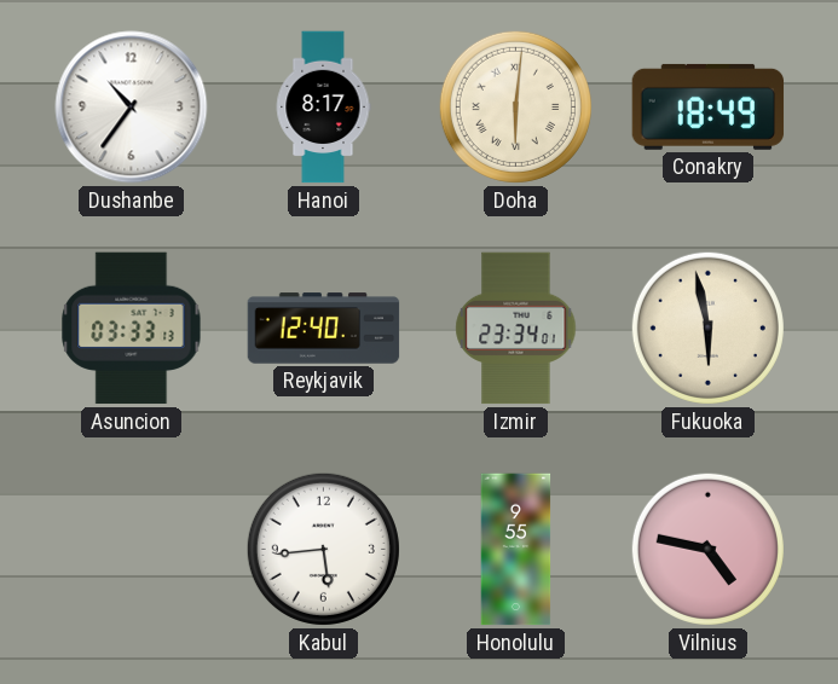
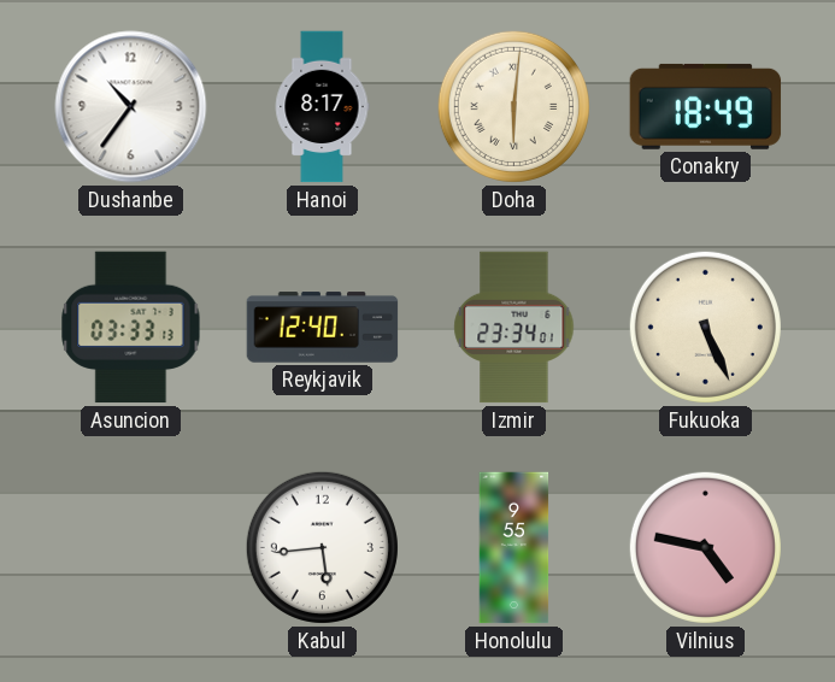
Fukuoka: 5:58 -> 5:26
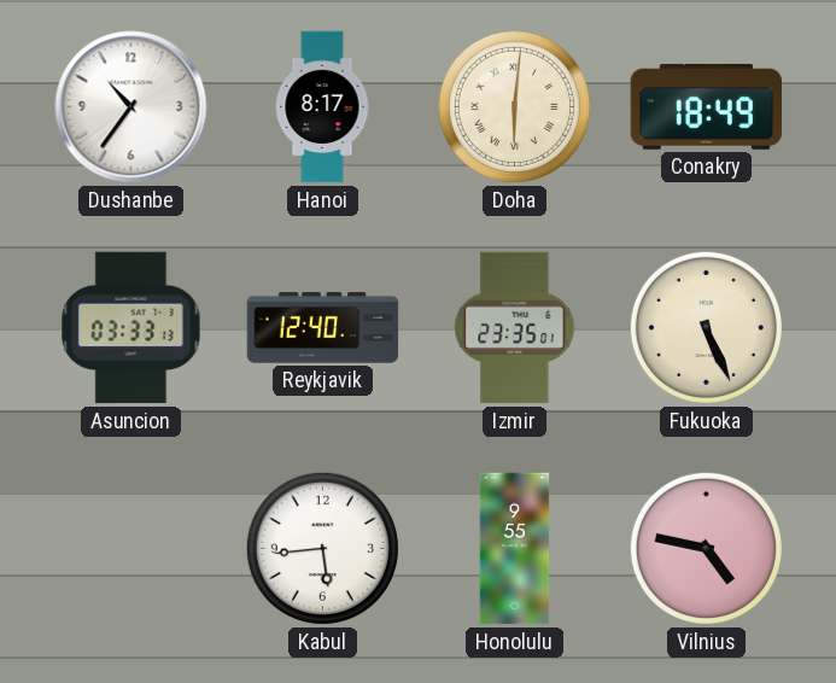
Izmir: 23:34 -> 23:35
